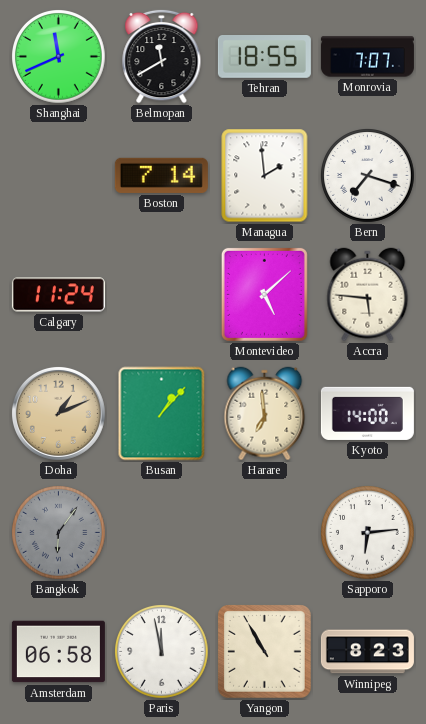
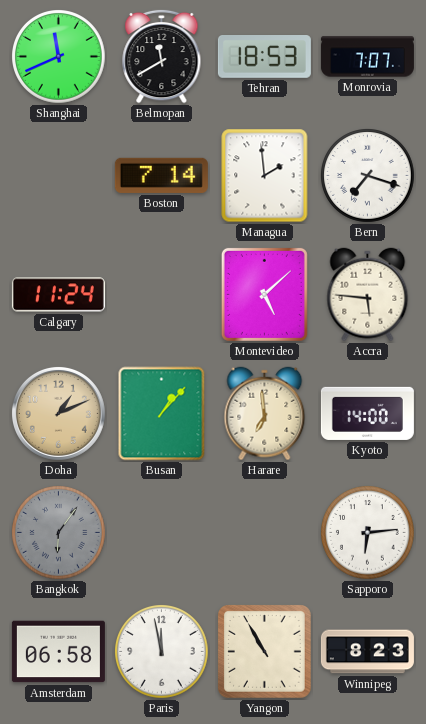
Tehran: 18:55 -> 18:53
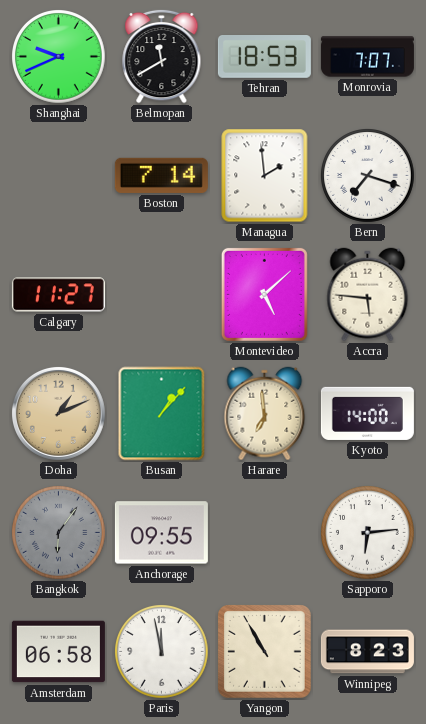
Shanghai: 11:41 -> 9:41
Calgary: 11:24 -> 11:27
Anchorage: none -> 09:55
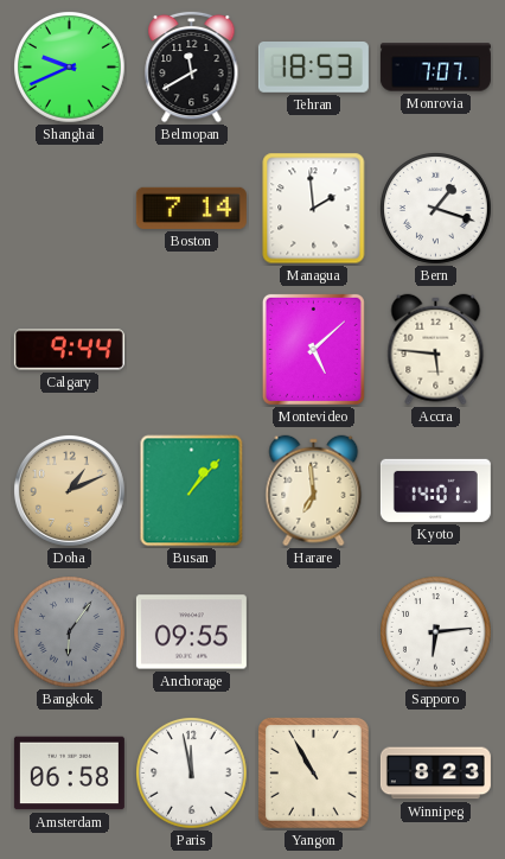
Bern: 7:18 -> 1:18
Calgary: 11:27 -> 9:44
Kyoto: 14:00 -> 14:01
